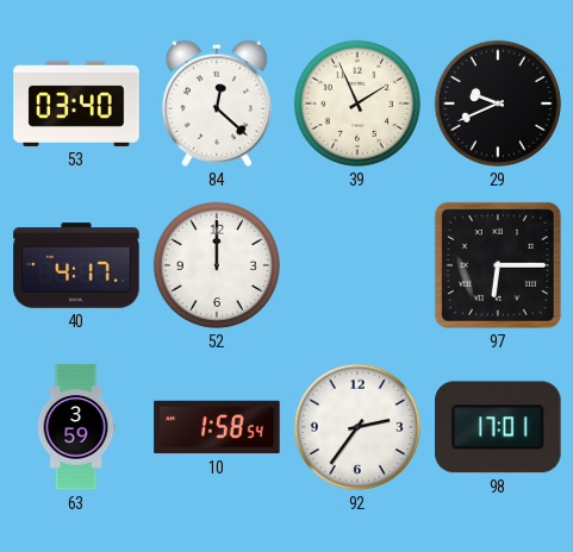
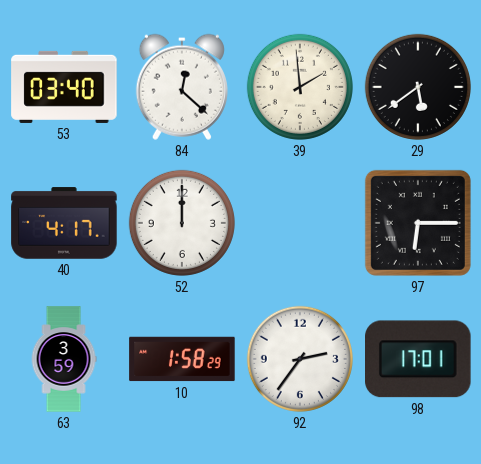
39: 1:56 -> 1:59
29: 9:41 -> 5:39
10: 1:58:54 -> 1:58:29
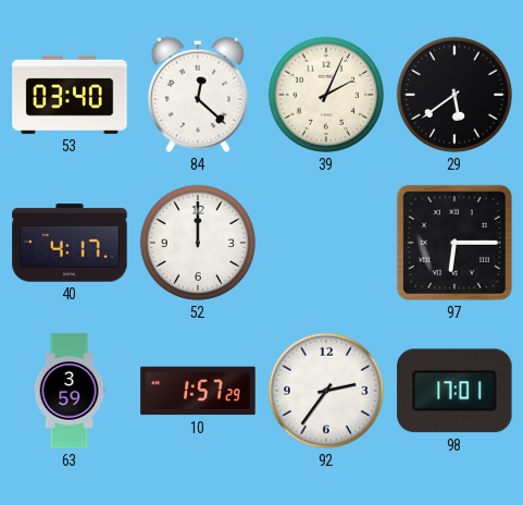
39: 1:59 -> 2:04
10: 1:58 -> 1:57
